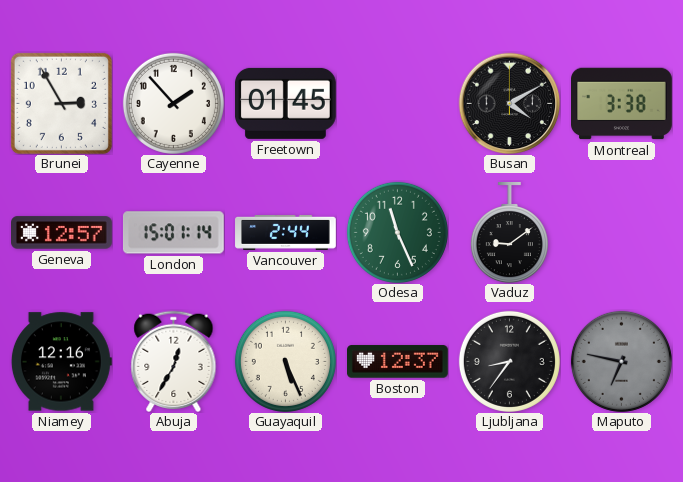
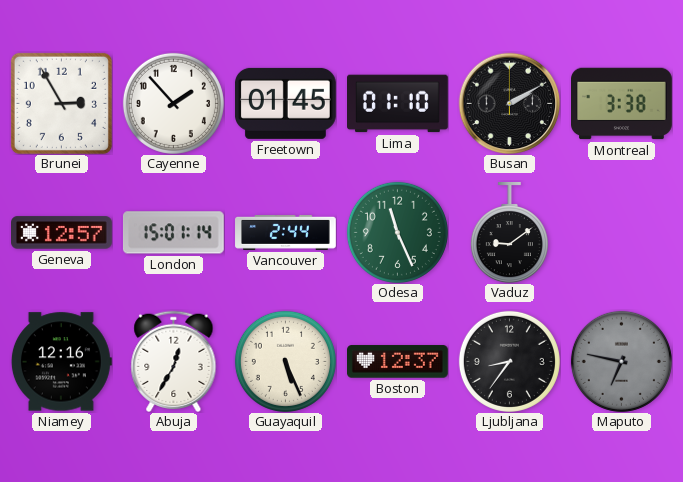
Lima: none -> 01:10
Busan: 4:10 -> 2:10
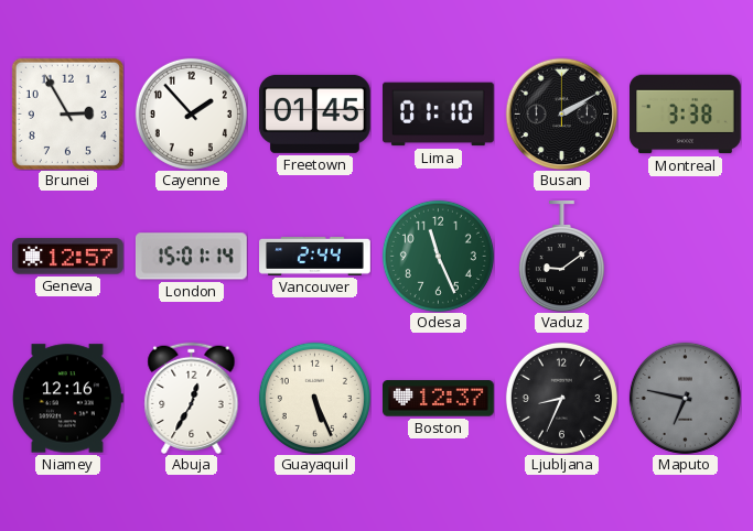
Ljubljana: 8:36 -> 8:34
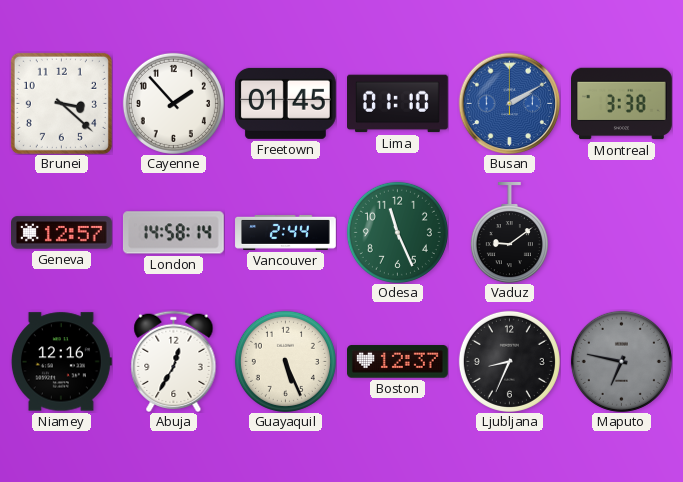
Brunei: 2:55 -> 3:22
Busan dial: black -> blue
London: 15:01 -> 14:58
